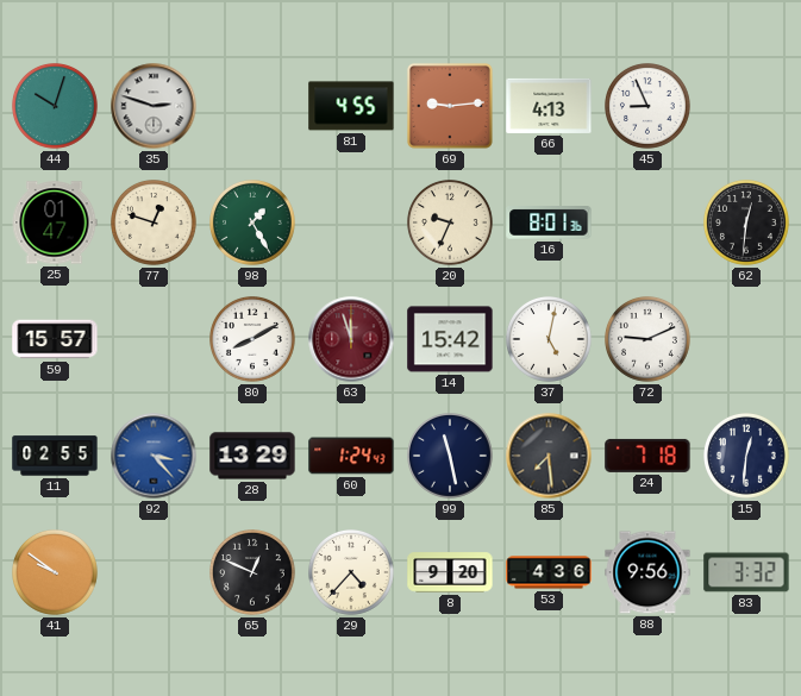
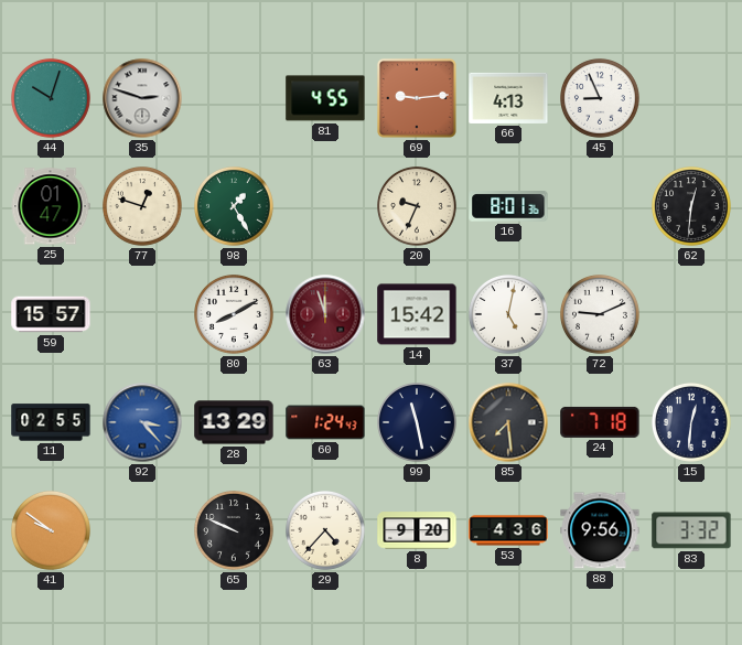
65: 12:49 -> 9:49
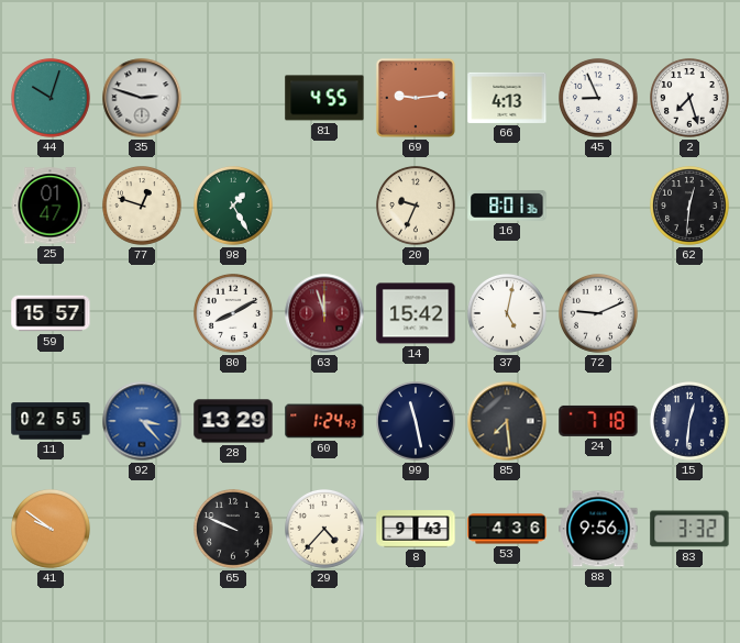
2: none -> 7:27
8: 9:20 -> 9:43
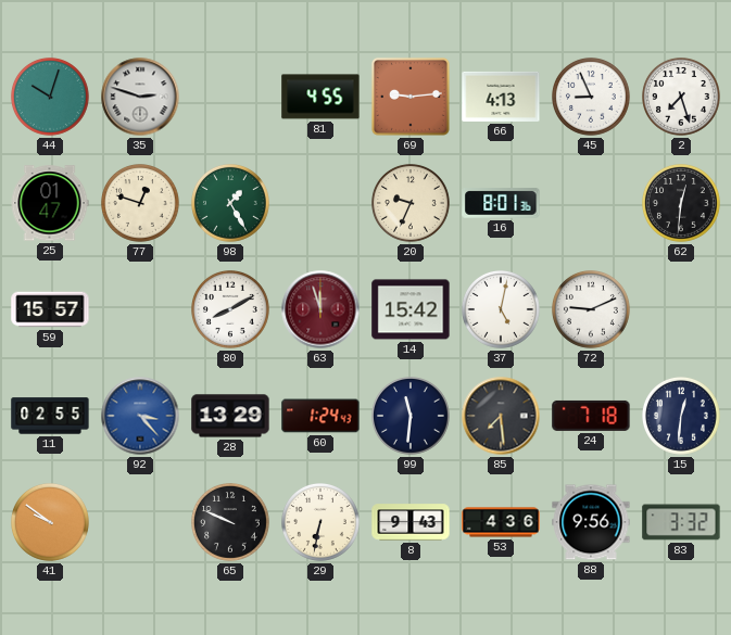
99: 11:28 -> 11:31
29: 4:37 -> 6:32
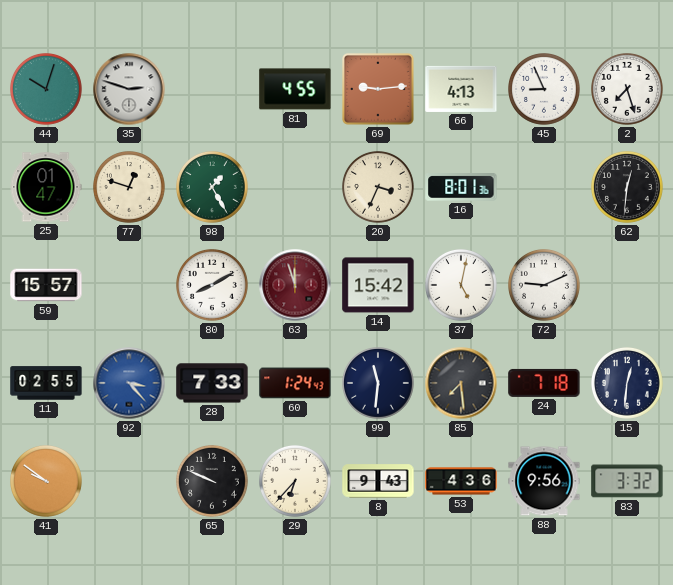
20: 9:34 -> 3:34
28: 13:29 -> 7:33
29: 6:32 -> 6:37
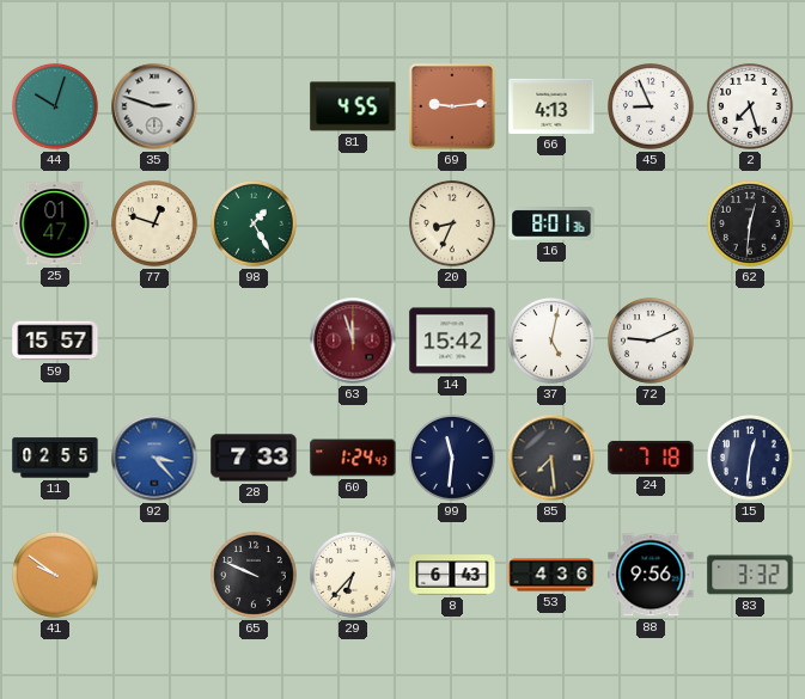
20: 3:34 -> 8:34
80: 8:10 -> none
8: 9:43 -> 6:43
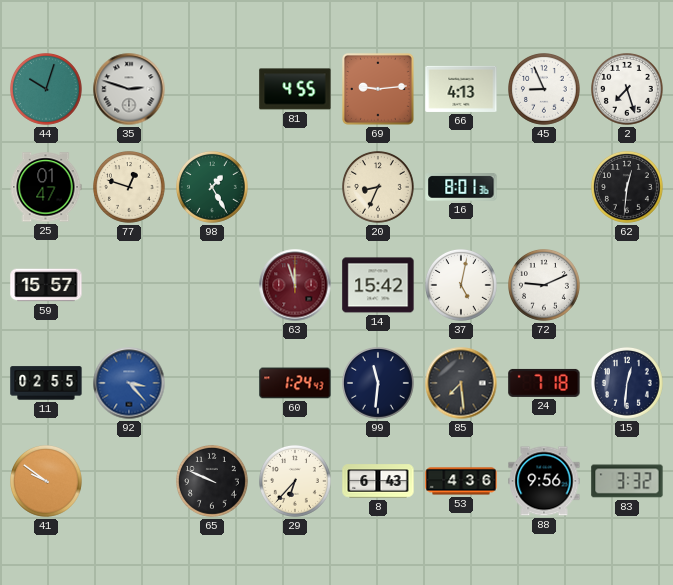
28: 7:33 -> none
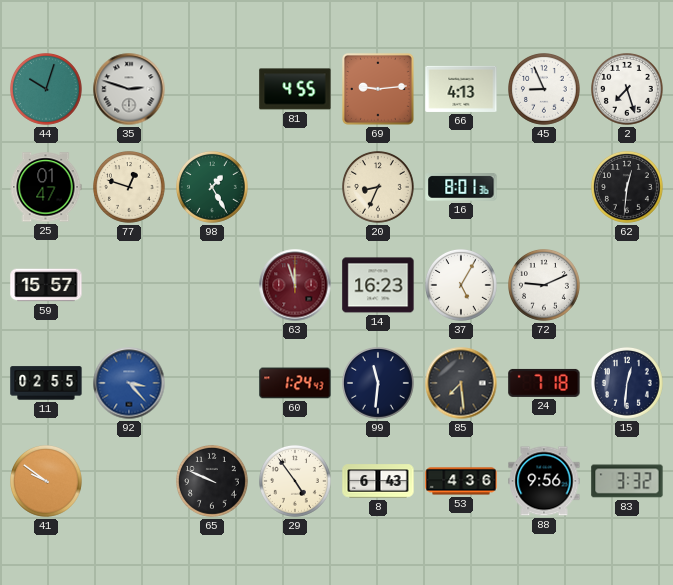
14: 15:42 -> 16:23
37: 5:02 -> 5:05
29: 6:37 -> 4:54
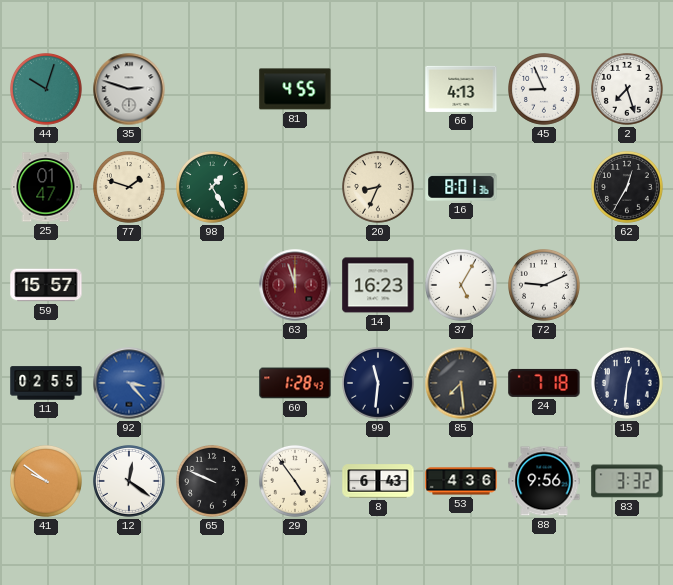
69: 9:14 -> none
77: 12:48 -> 1:48
62: 12:31 -> 12:35
60: 1:24 -> 1:28
12: none -> 12:21
